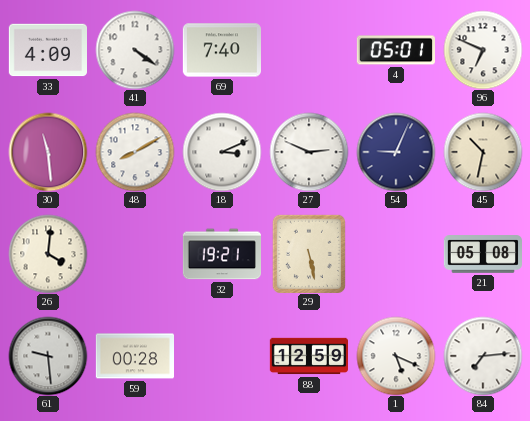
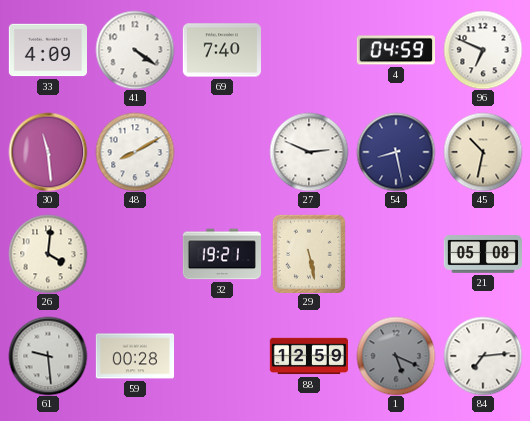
4: 05:01 -> 04:59
18: 3:11 -> none
54: 9:04 -> 8:28
1 dial: white -> grey
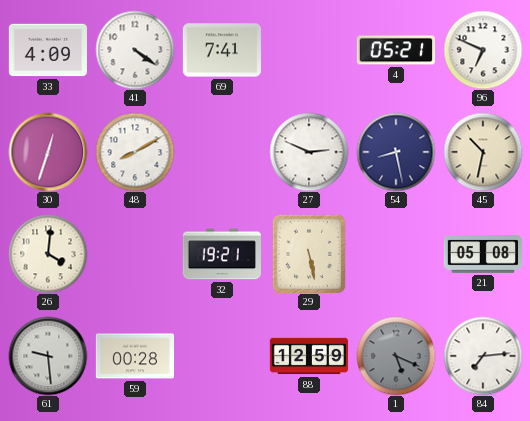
69: 7:40 -> 7:41
4: 04:59 -> 05:21
30: 11:29 -> 12:33
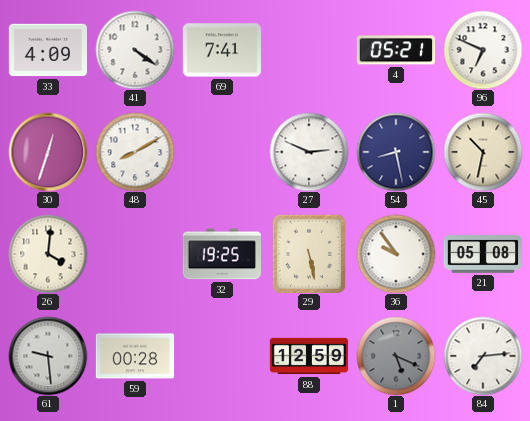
32: 19:21 -> 19:25
36: none -> 9:54
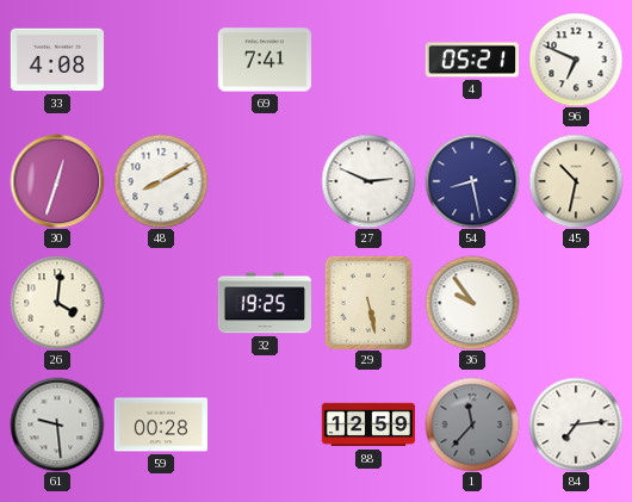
33: 4:09 -> 4:08
41: 4:21 -> none
21: 05:08 -> none
1: 5:19 -> 11:37
